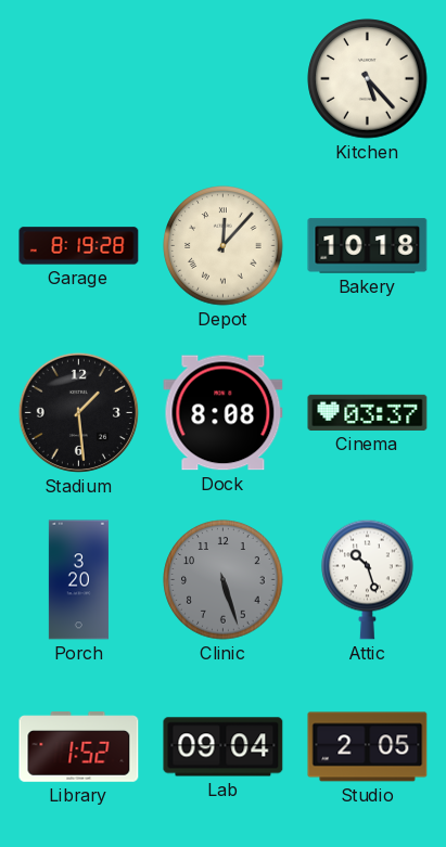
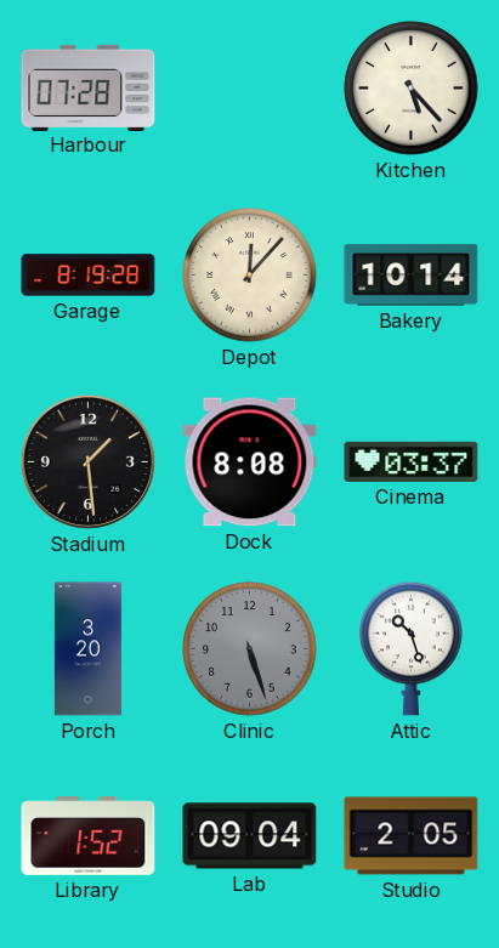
Harbour: none -> 07:28
Bakery: 10:18 -> 10:14
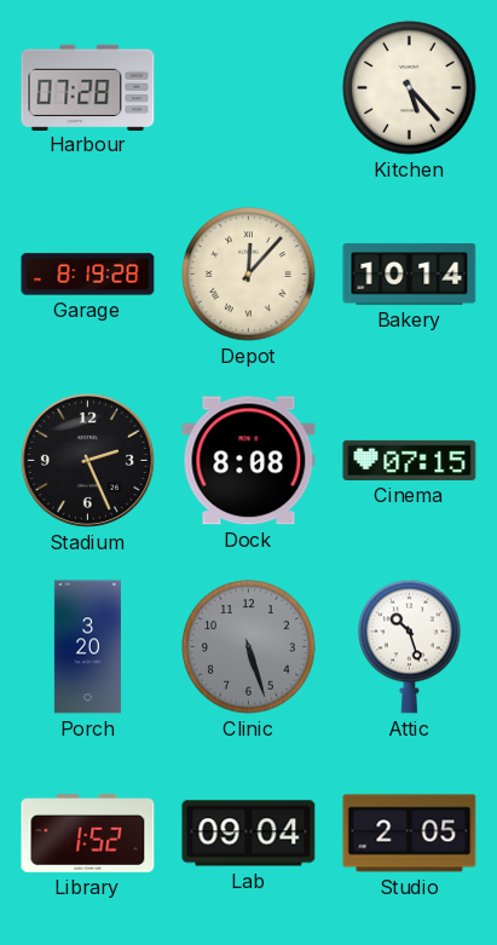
Stadium: 1:29 -> 2:26
Cinema: 03:37 -> 07:15
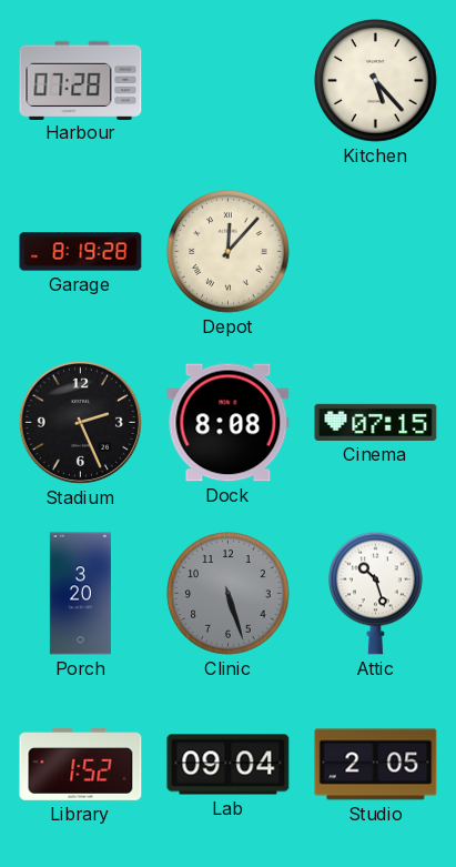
Bakery: 10:14 -> none
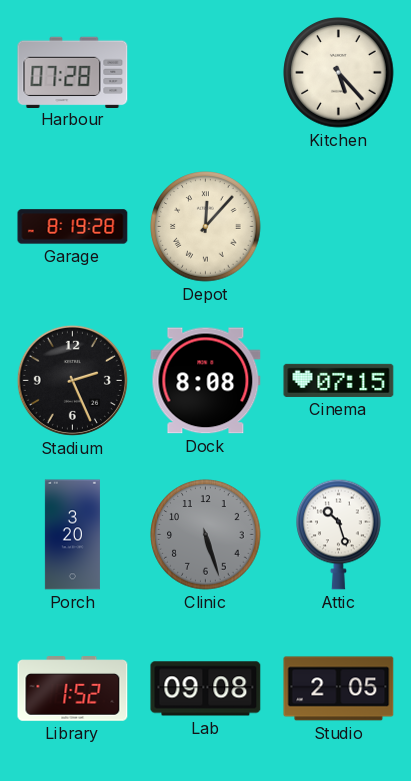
Lab: 09:04 -> 09:08
